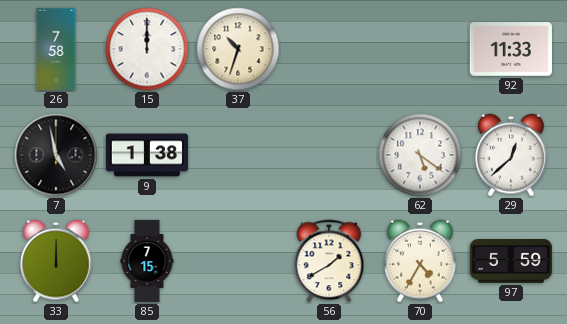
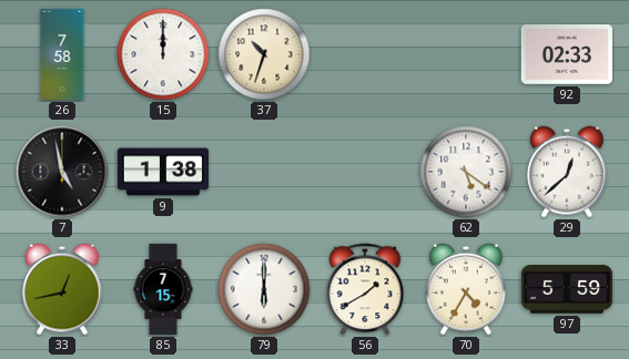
92: 11:33 -> 02:33
33: 12:00 -> 12:43
79: none -> 6:00
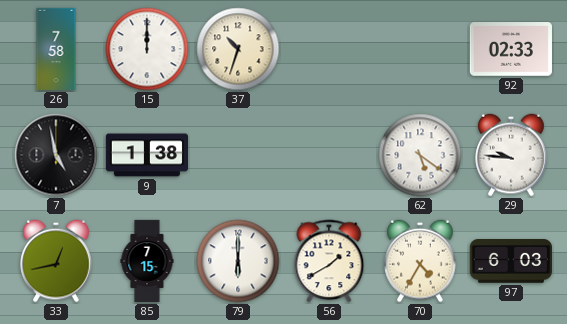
29: 12:38 -> 9:46
97: 5:59 -> 6:03
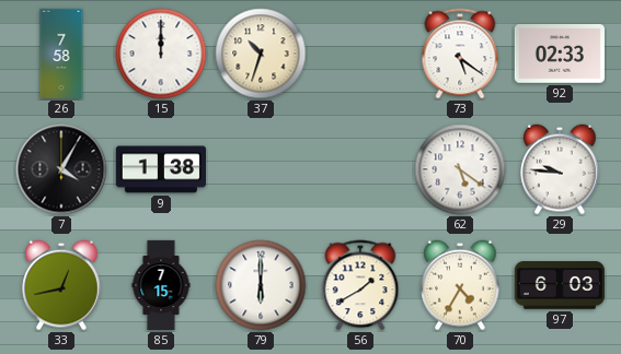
73: none -> 5:21
7: 4:58 -> 4:05
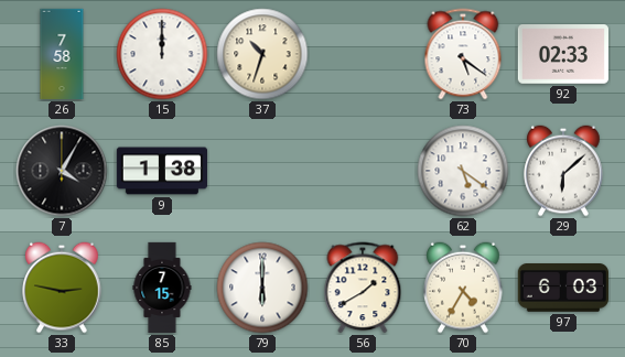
29: 9:46 -> 6:08
33: 12:43 -> 2:47
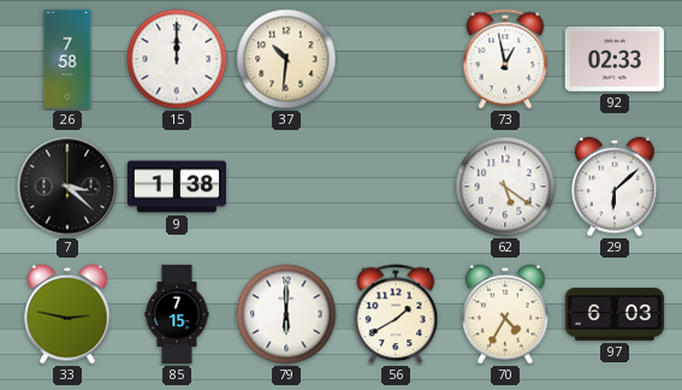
37: 10:33 -> 10:31
73: 5:21 -> 12:58
7: 4:05 -> 3:22
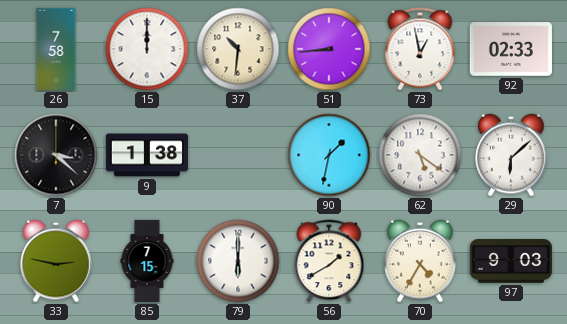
51: none -> 8:44
90: none -> 1:32
97: 6:03 -> 9:03
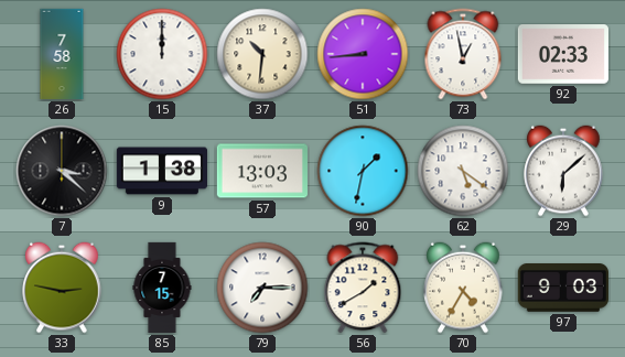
57: none -> 13:03
79: 6:00 -> 7:15
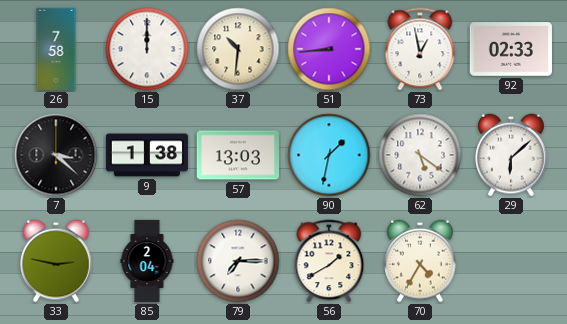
85: 7:15 -> 2:04
97: 9:03 -> none
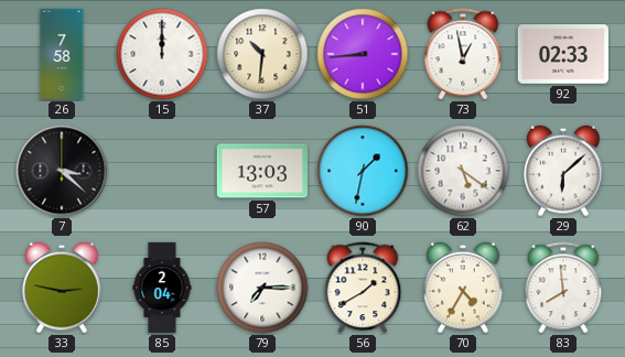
9: 1:38 -> none
83: none -> 7:59
